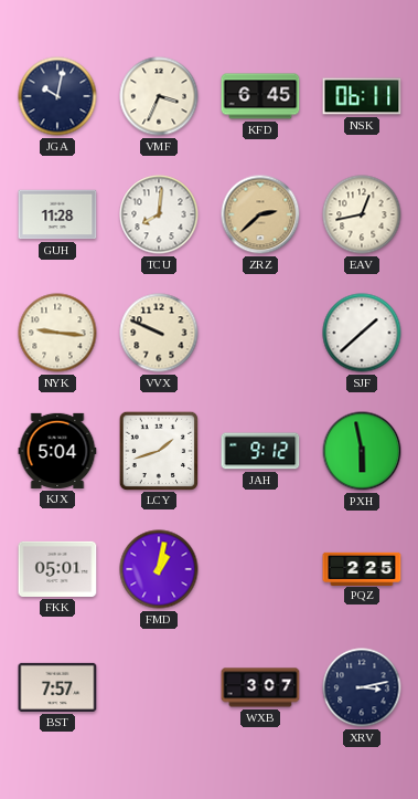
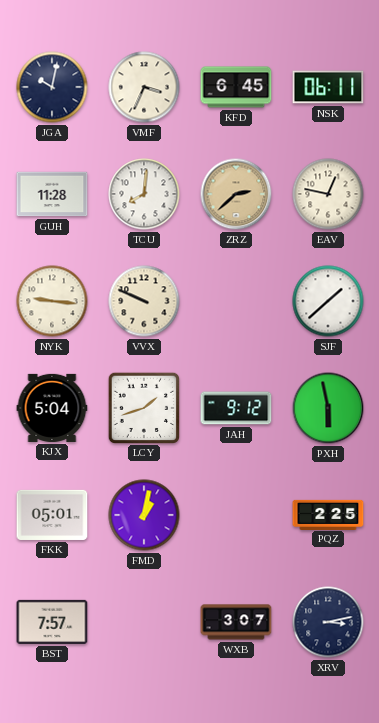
EAV: 12:43 -> 12:47
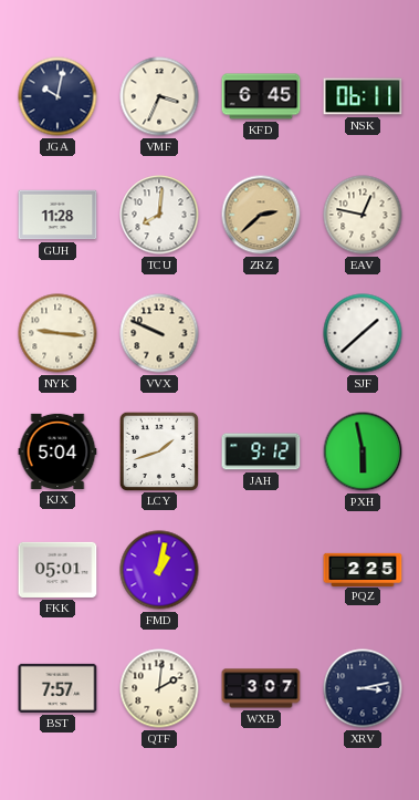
QTF: none -> 2:01
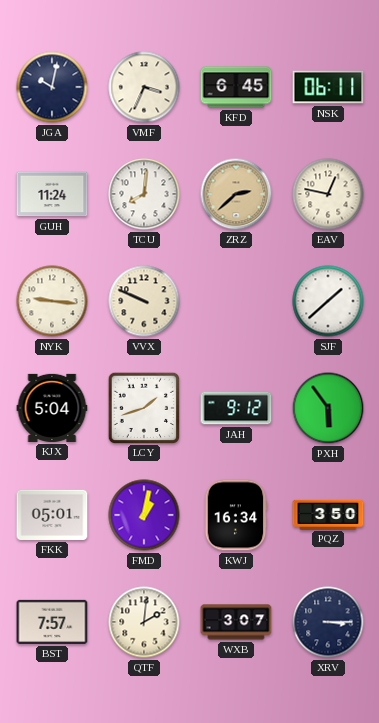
GUH: 11:28 -> 11:24
PXH: 5:58 -> 5:54
KWJ: none -> 16:34
PQZ: 2:25 -> 3:50
XRV: 3:13 -> 3:15
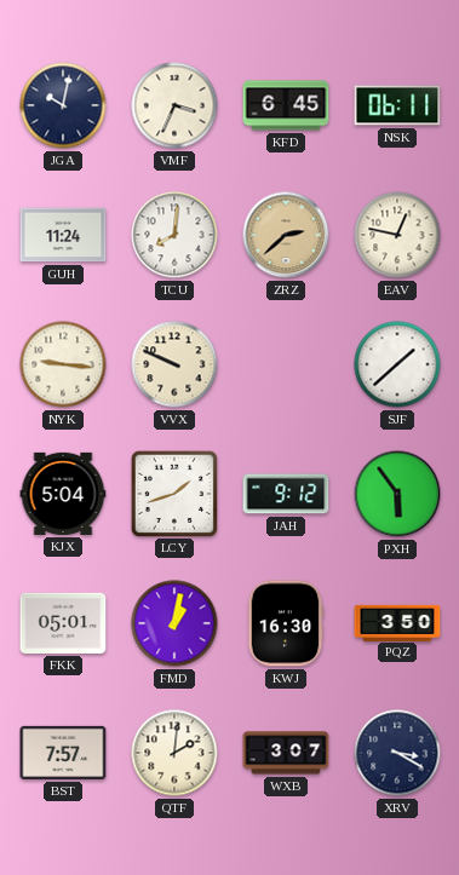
KWJ: 16:34 -> 16:30
XRV: 3:15 -> 3:20
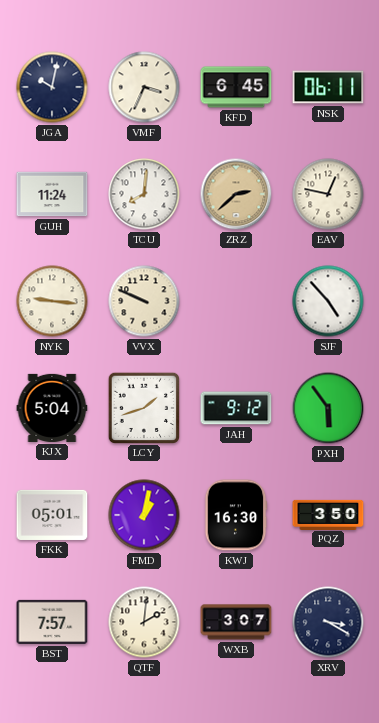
SJF: 1:38 -> 4:53
